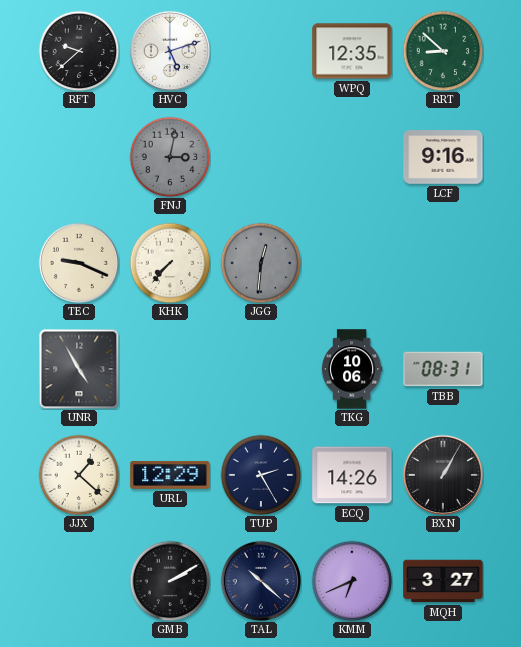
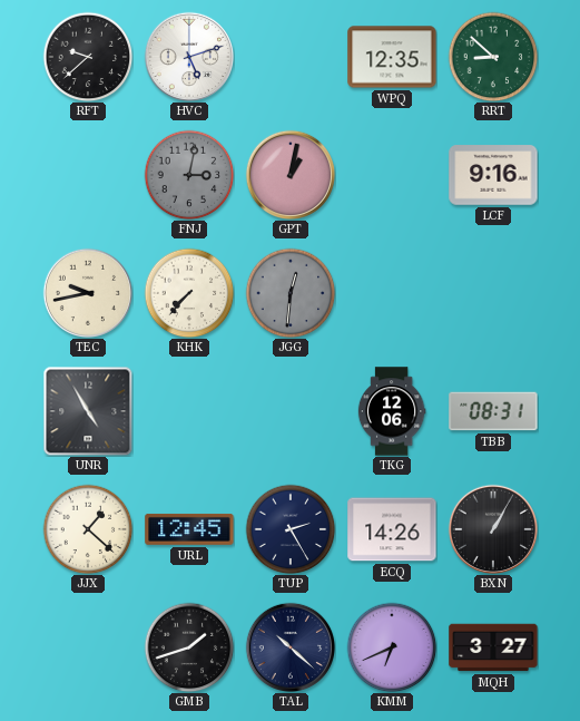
GPT: none -> 1:02
TEC: 9:19 -> 9:43
TKG: 10:06 -> 12:06
URL: 12:29 -> 12:45
GMB: 2:10 -> 1:42
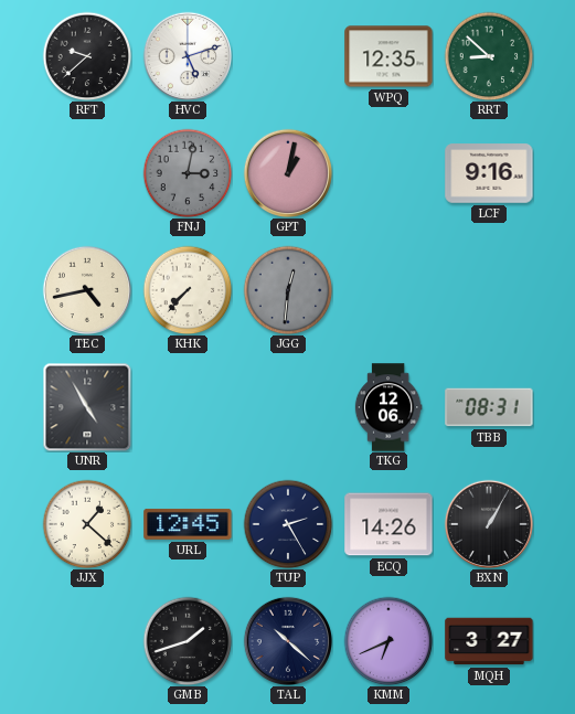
TEC: 9:43 -> 4:43
